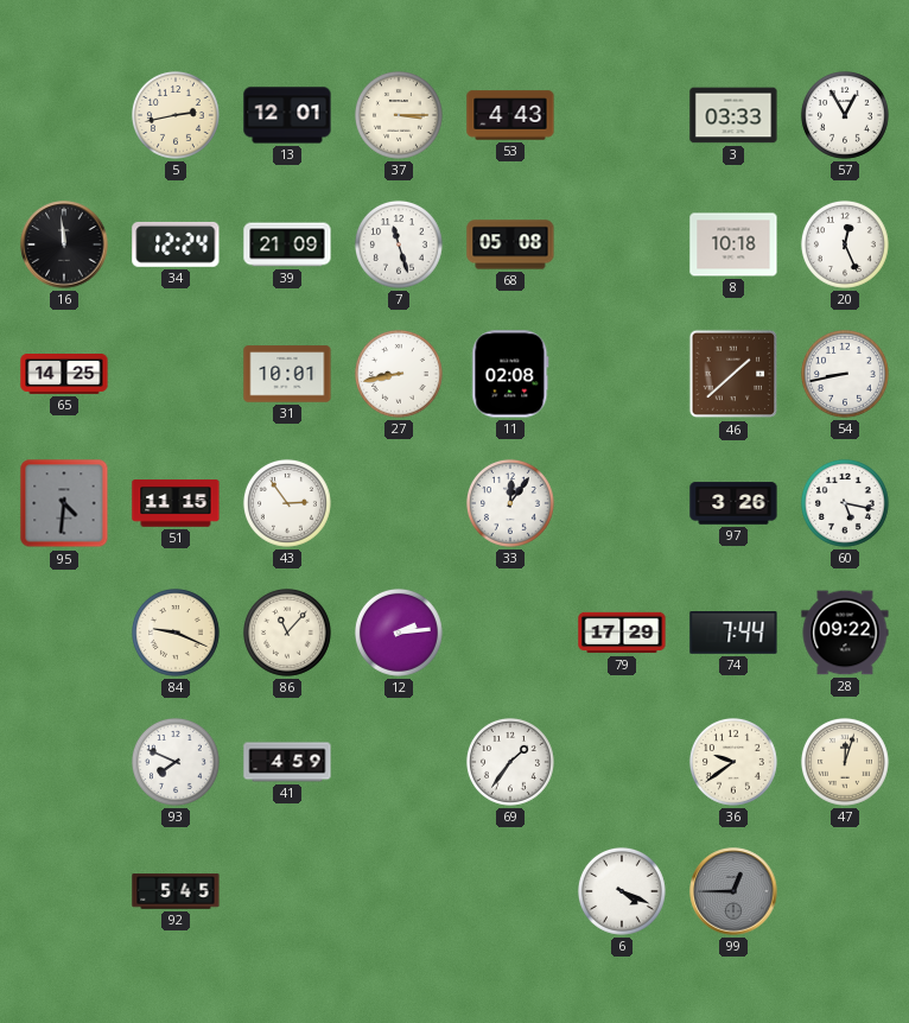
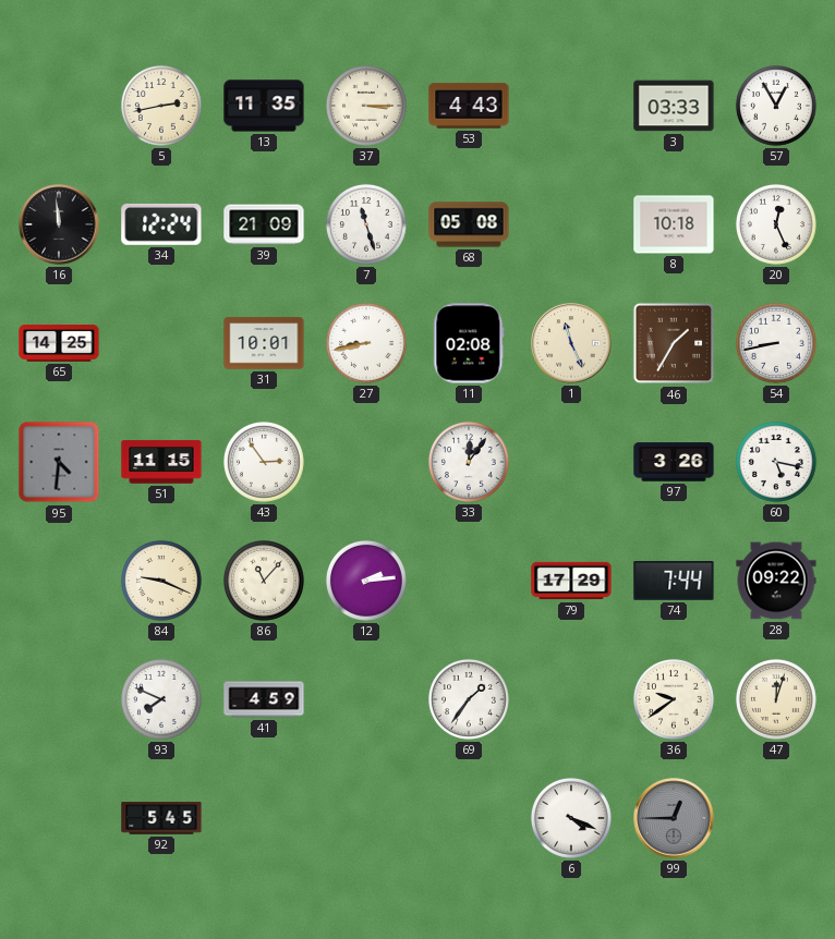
13: 12:01 -> 11:35
1: none -> 11:26
46: 1:38 -> 1:35
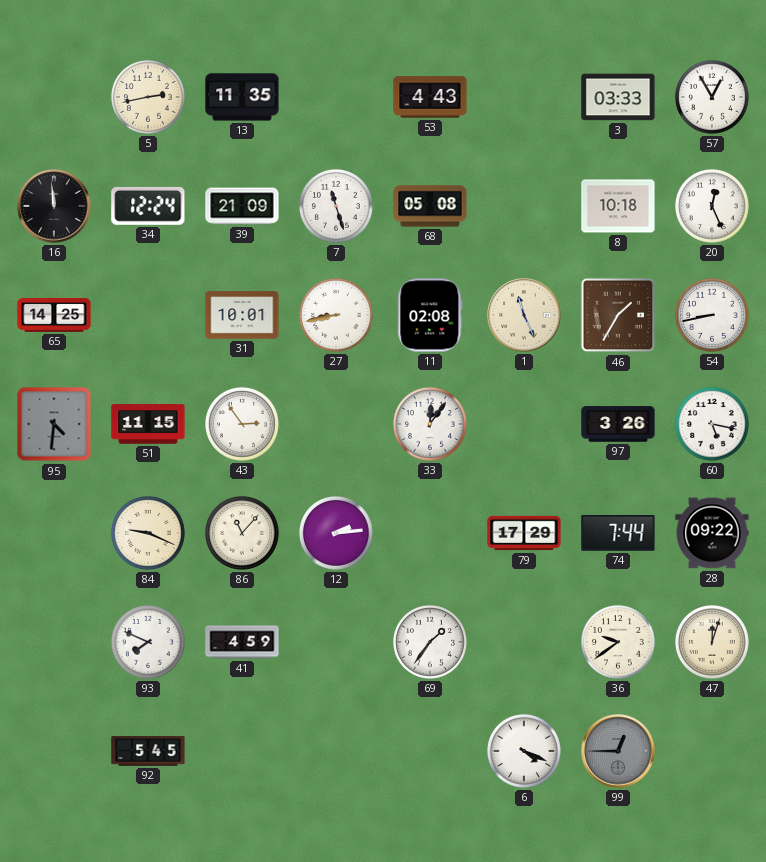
37: 3:15 -> none
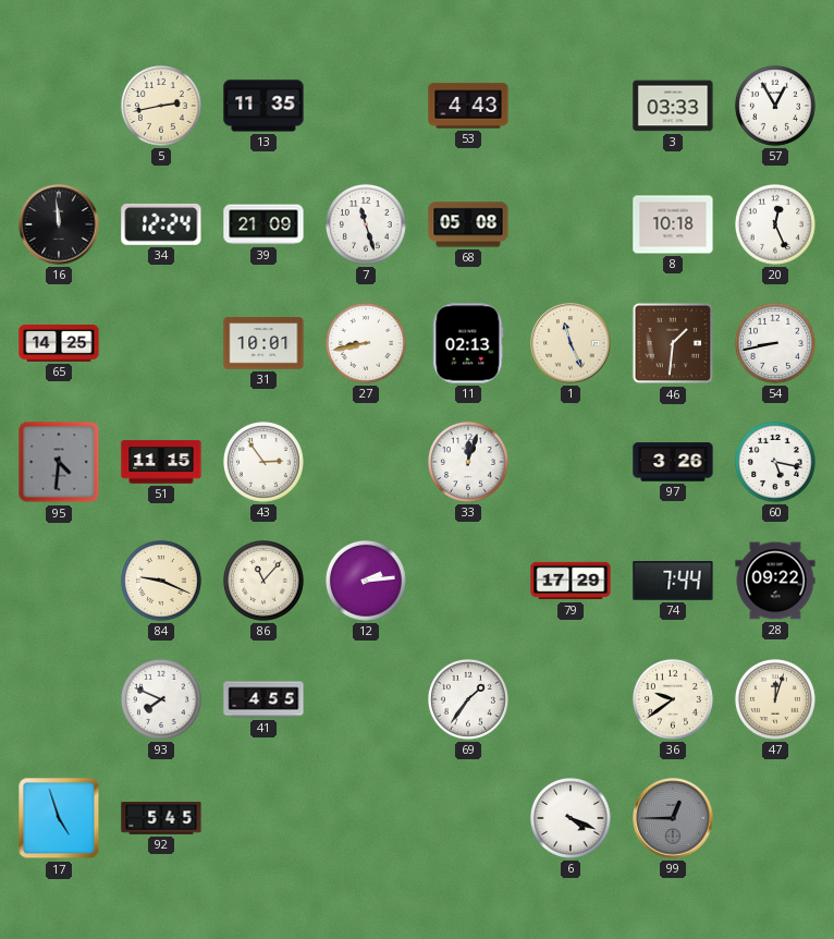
11: 02:08 -> 02:13
46: 1:35 -> 1:31
33: 12:06 -> 12:03
41: 4:59 -> 4:55
17: none -> 4:57
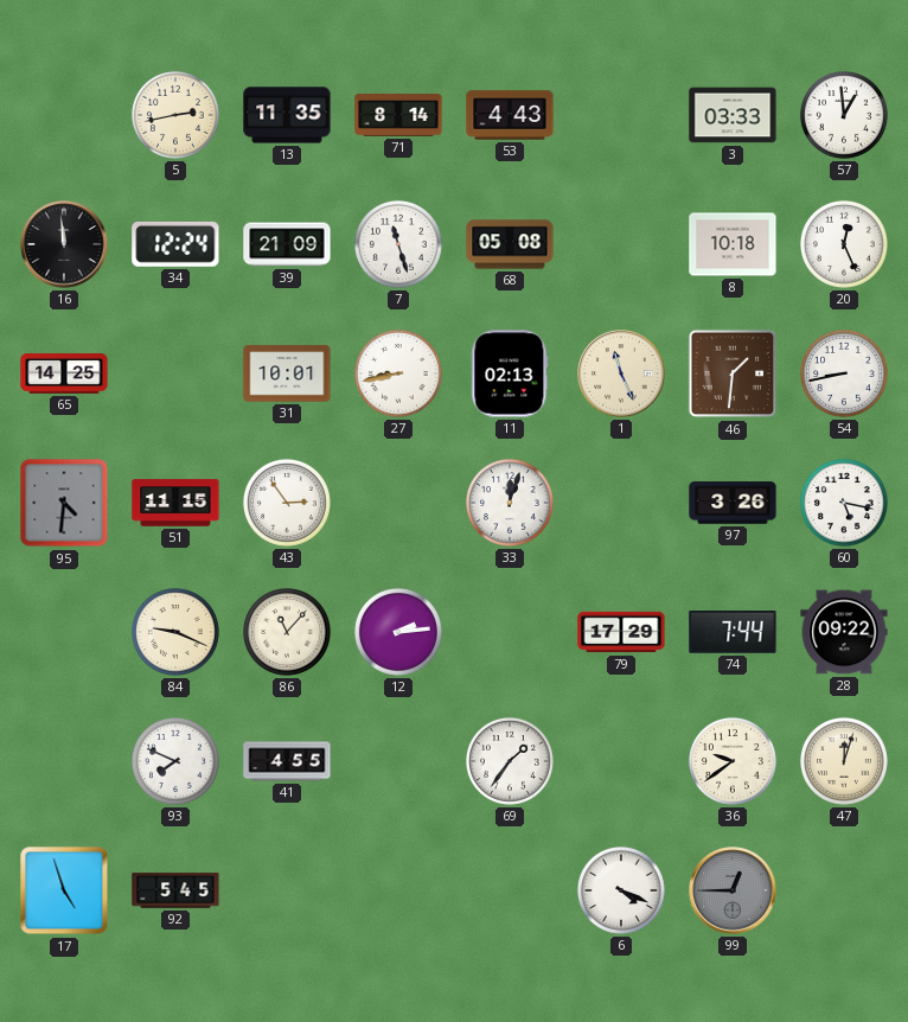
71: none -> 8:14
57: 12:55 -> 12:59
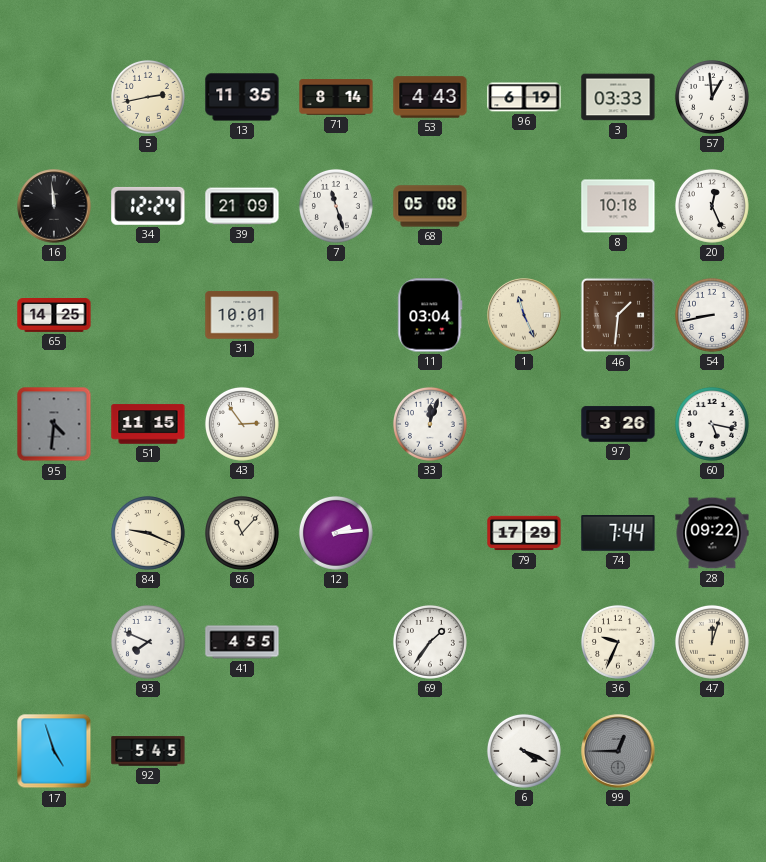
96: none -> 6:19
27: 8:43 -> none
11: 02:13 -> 03:04
36: 9:39 -> 9:34
